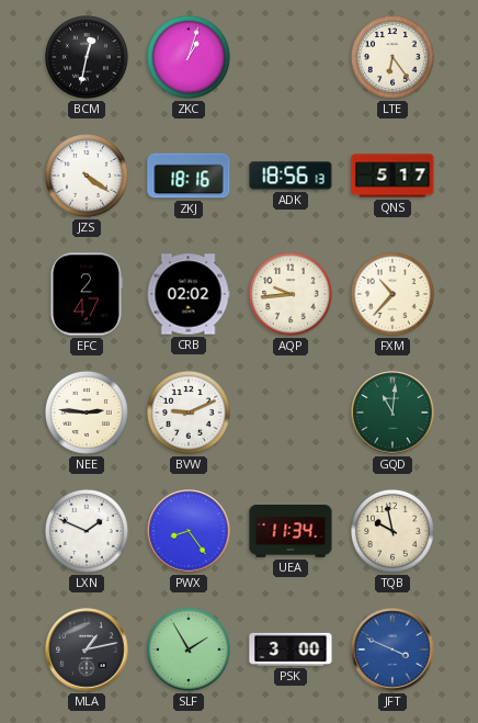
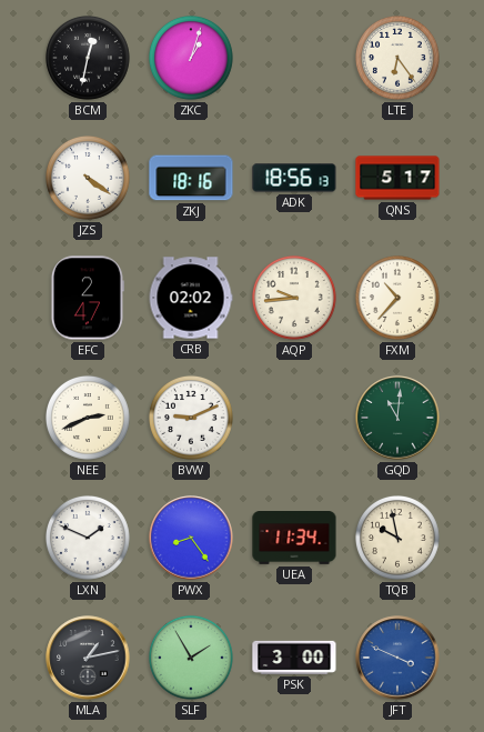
NEE: 2:46 -> 2:41
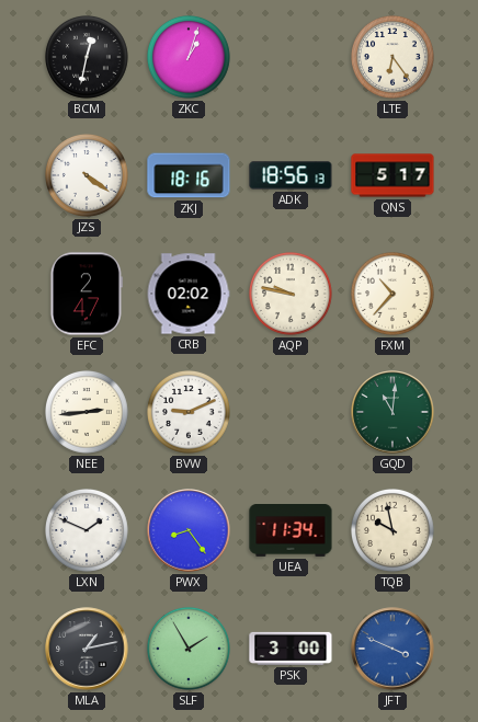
AQP: 9:44 -> 9:47
NEE: 2:41 -> 2:44
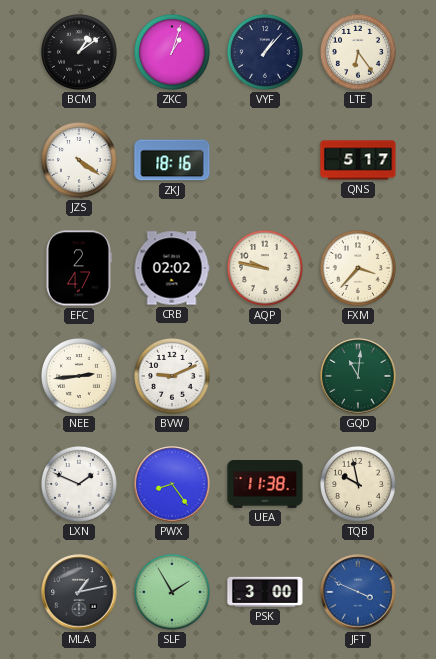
BCM: 12:32 -> 1:09
VYF: none -> 1:07
ADK: 18:56 -> none
FXM: 10:37 -> 3:37
UEA: 11:34 -> 11:38
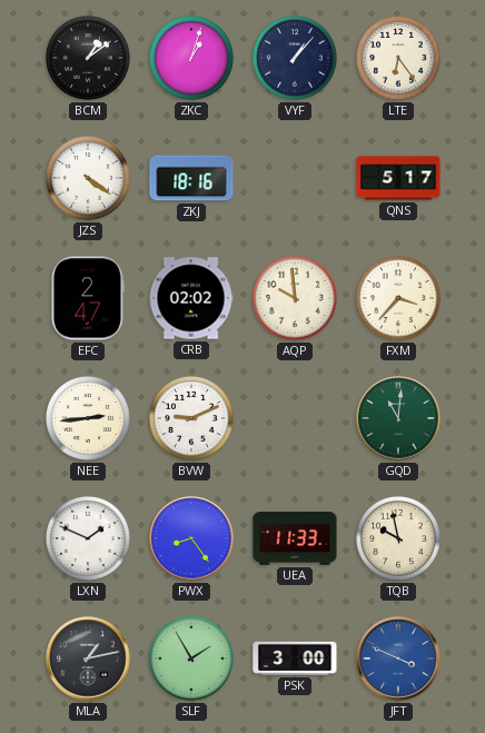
AQP: 9:47 -> 9:59
UEA: 11:38 -> 11:33
